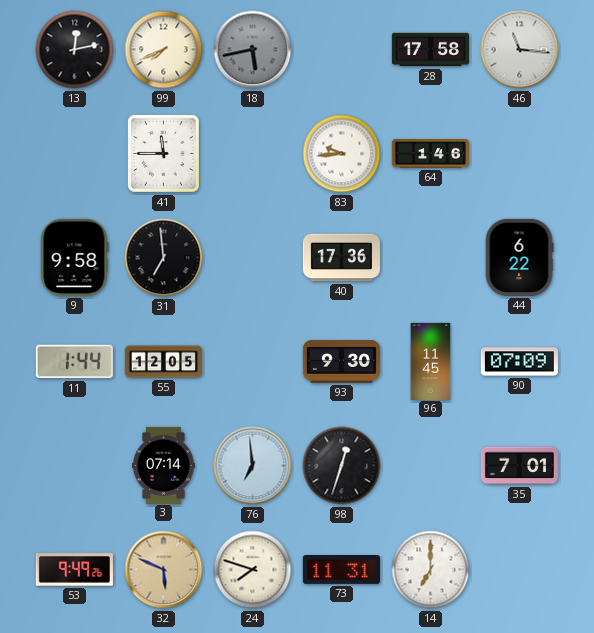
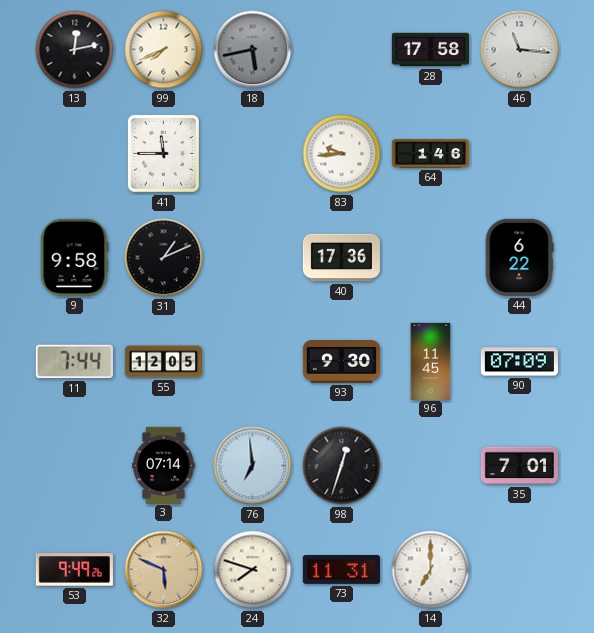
31: 6:59 -> 1:11
11: 1:44 -> 7:44
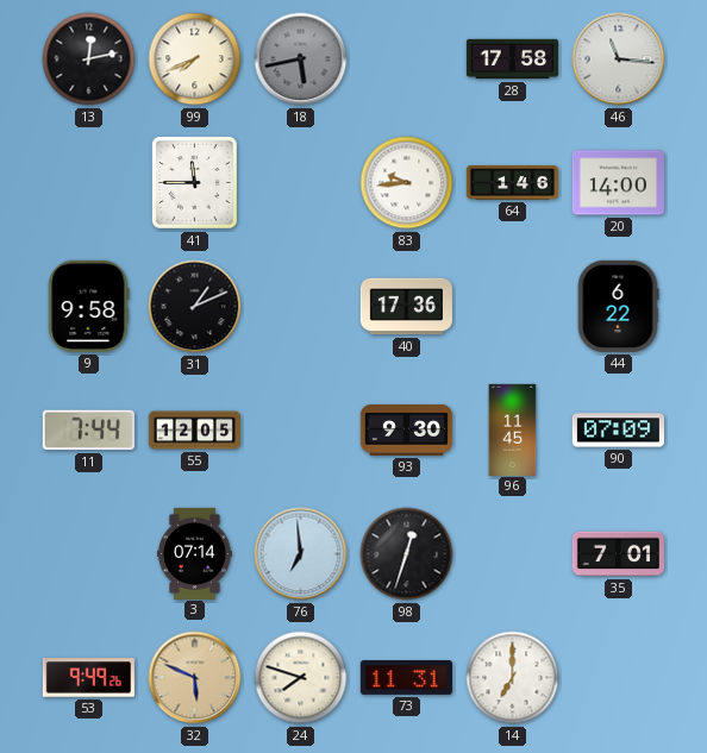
20: none -> 14:00
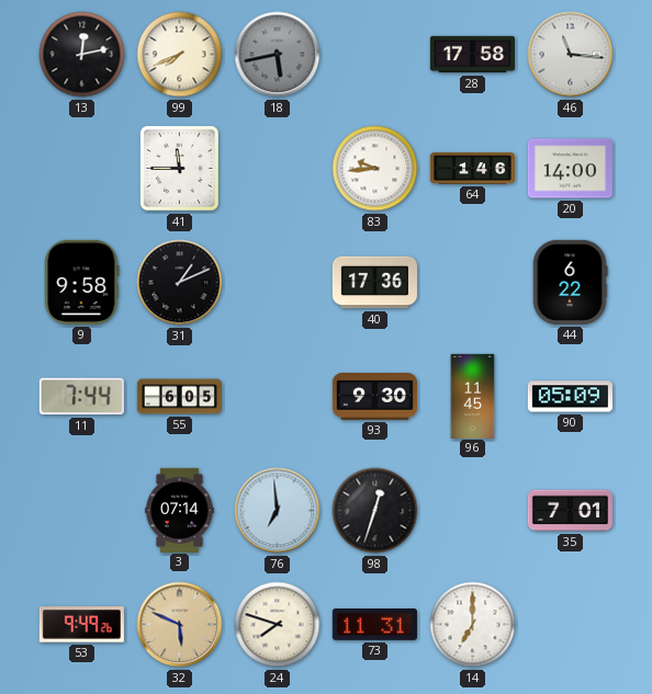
55: 12:05 -> 6:05
90: 07:09 -> 05:09
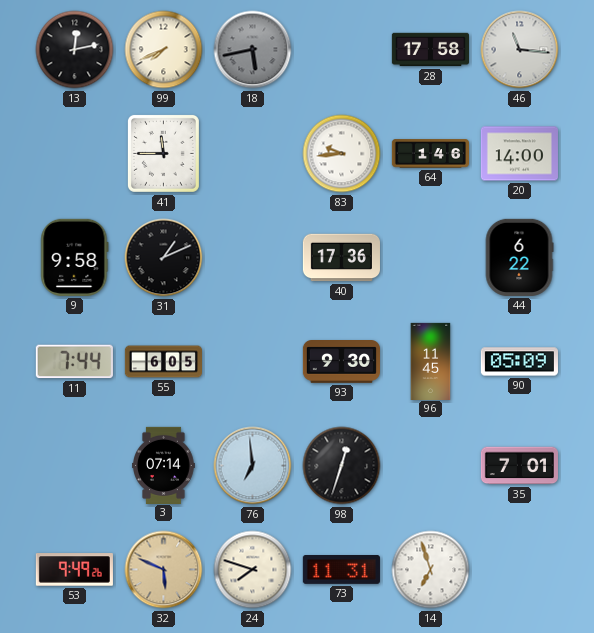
14: 7:00 -> 6:57
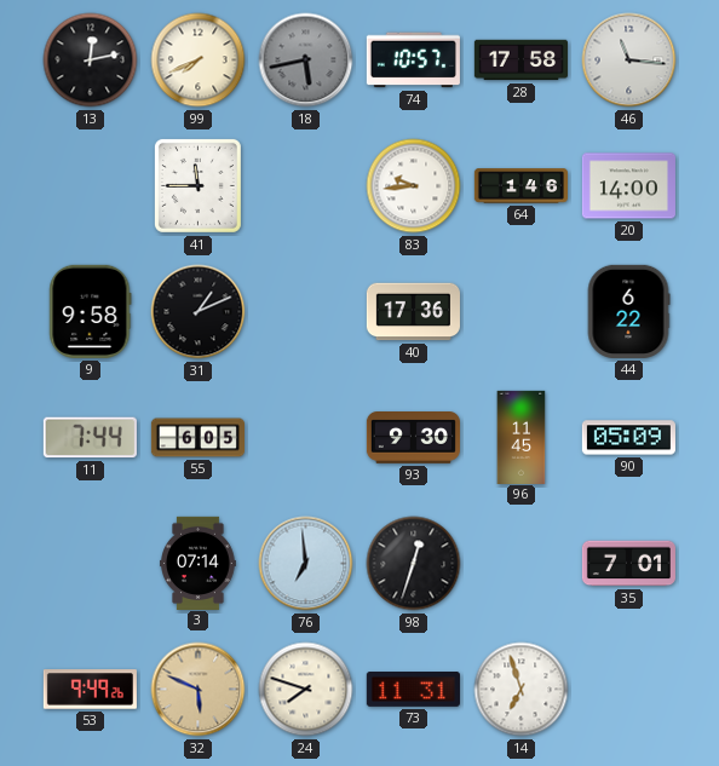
74: none -> 10:57
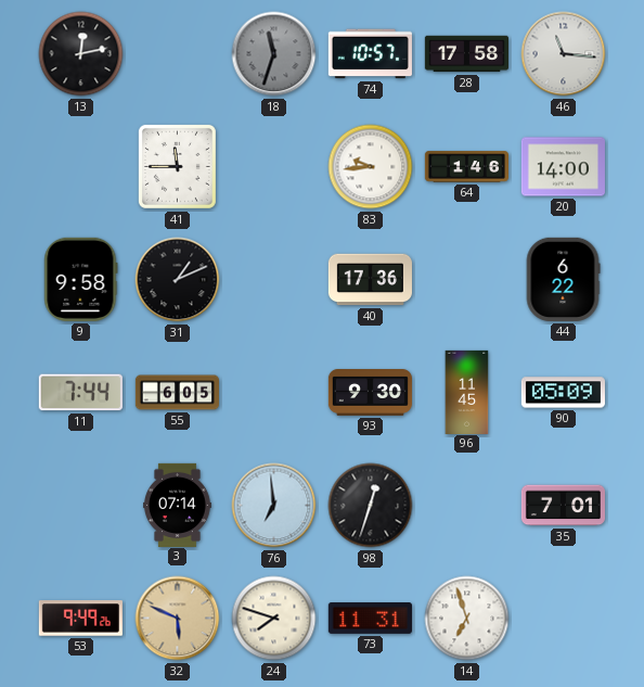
99: 7:41 -> none
18: 5:43 -> 11:33
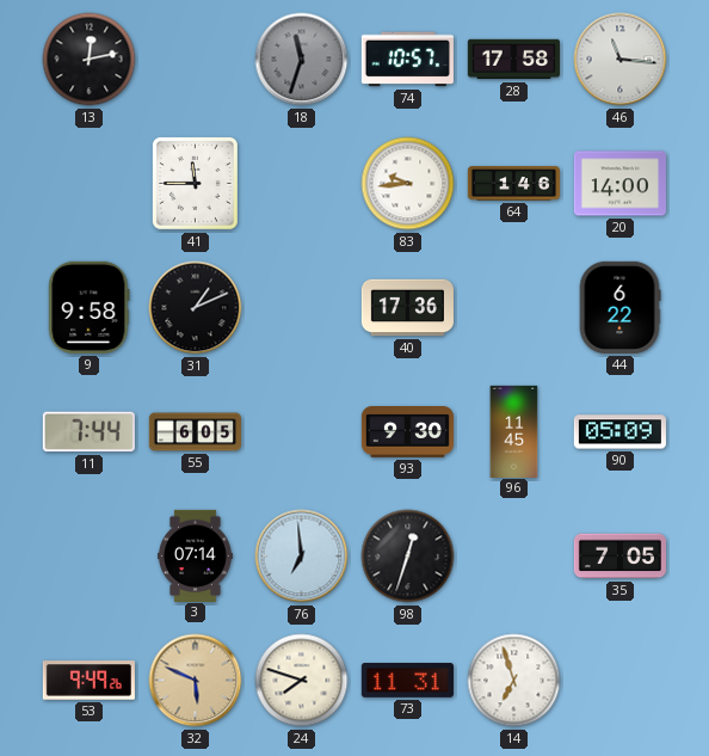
35: 7:01 -> 7:05
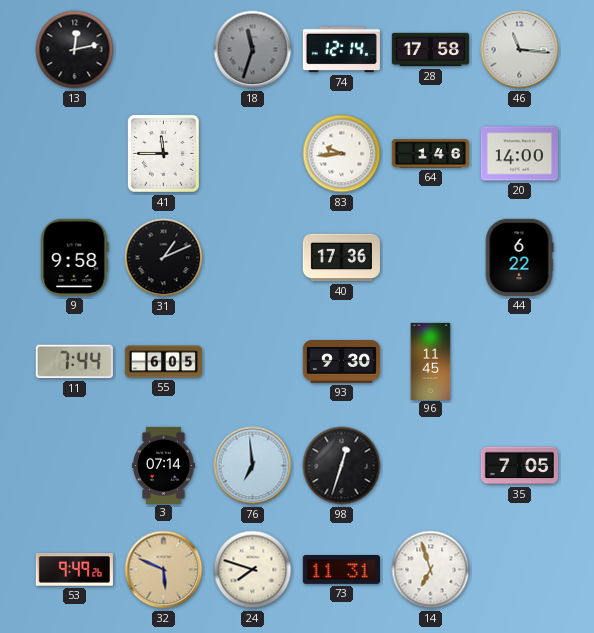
74: 10:57 -> 12:14
90: 05:09 -> none
